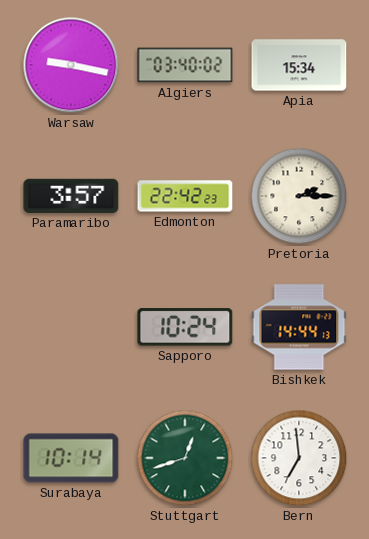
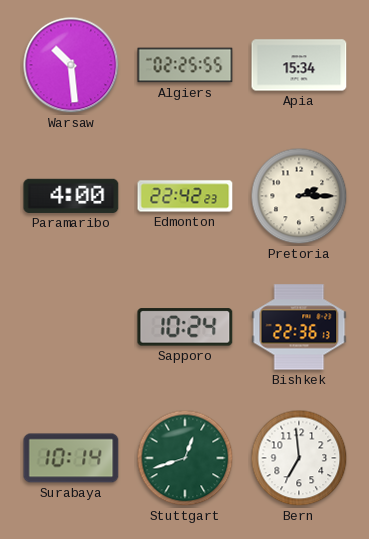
Warsaw: 9:17 -> 10:29
Algiers: 03:40 -> 02:25
Paramaribo: 3:57 -> 4:00
Bishkek: 14:44 -> 22:36
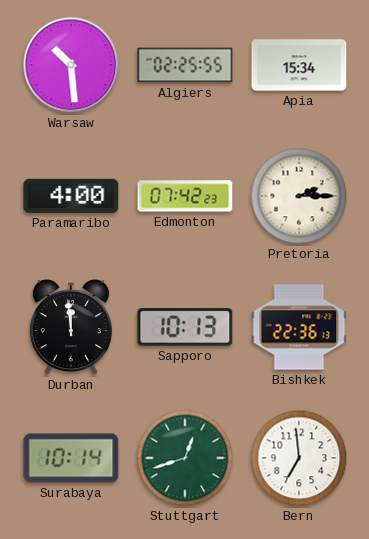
Edmonton: 22:42 -> 07:42
Durban: none -> 11:59
Sapporo: 10:24 -> 10:13
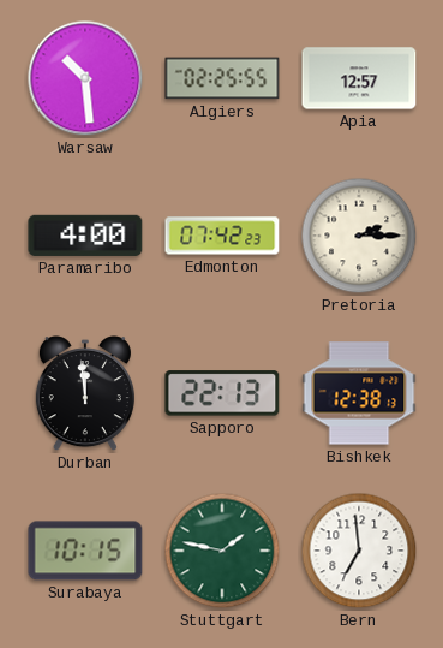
Apia: 15:34 -> 12:57
Sapporo: 10:13 -> 22:13
Bishkek: 22:36 -> 12:38
Surabaya: 10:14 -> 10:15
Stuttgart: 12:42 -> 1:47
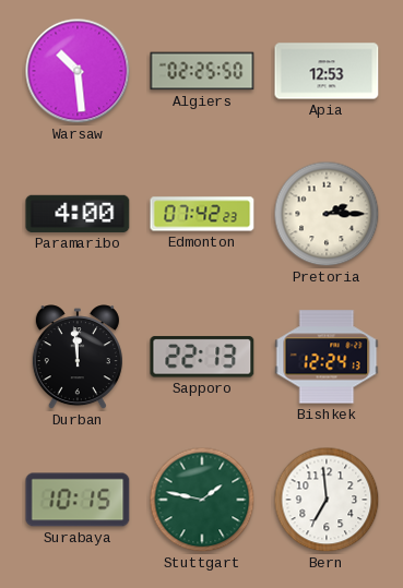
Algiers: 02:25:55 -> 02:25:50
Apia: 12:57 -> 12:53
Bishkek: 12:38 -> 12:24
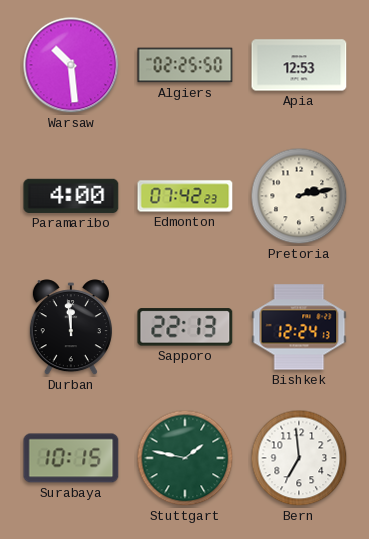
Pretoria: 2:15 -> 2:13
